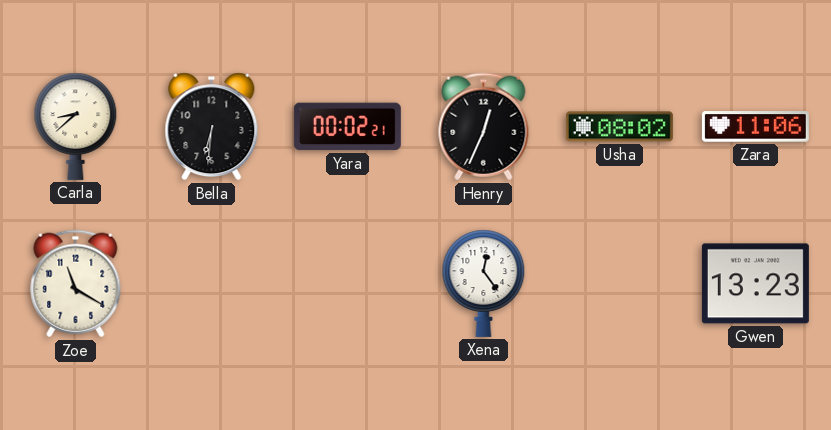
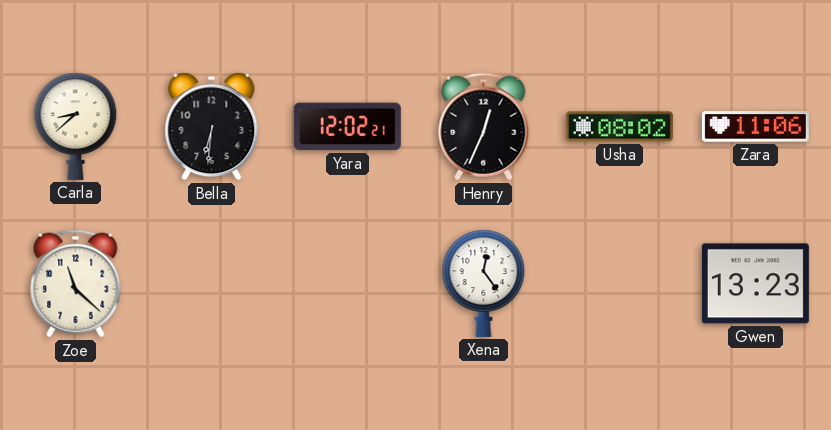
Yara: 00:02 -> 12:02
Zoe: 11:20 -> 11:22
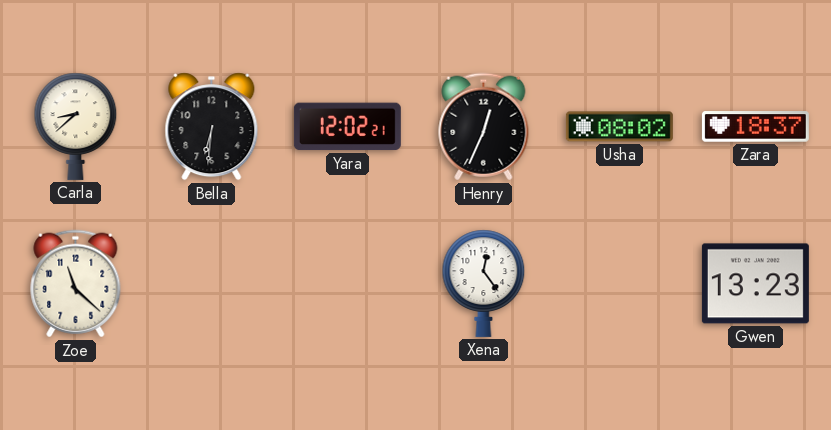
Zara: 11:06 -> 18:37
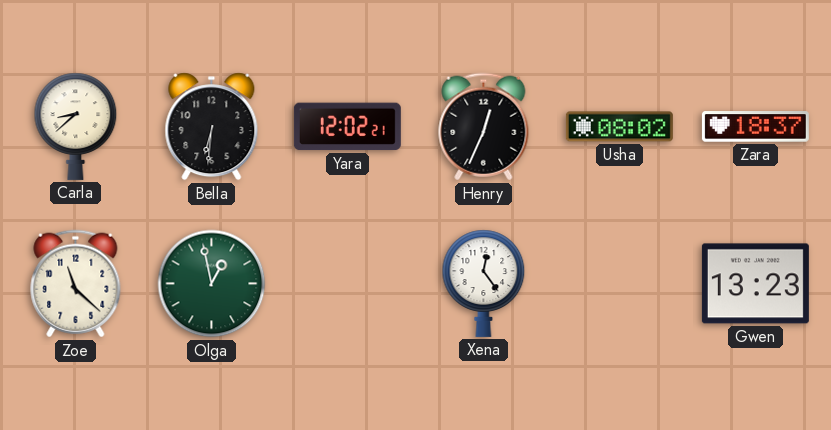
Olga: none -> 12:58
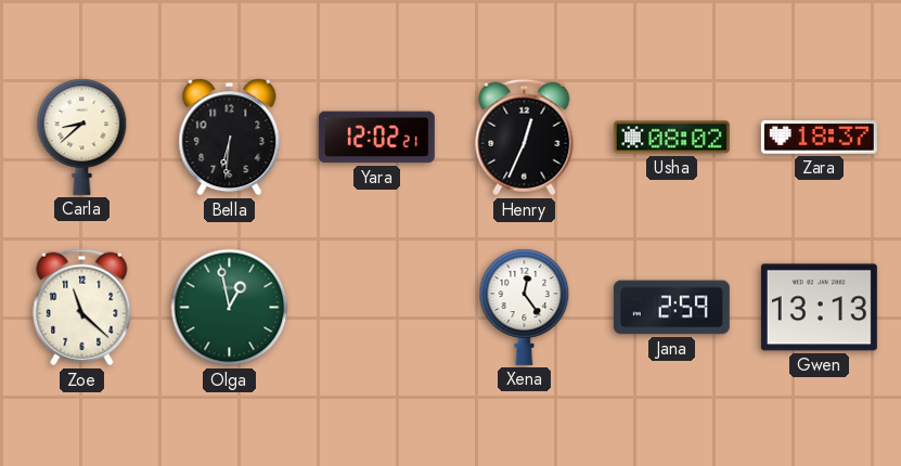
Jana: none -> 2:59
Gwen: 13:23 -> 13:13
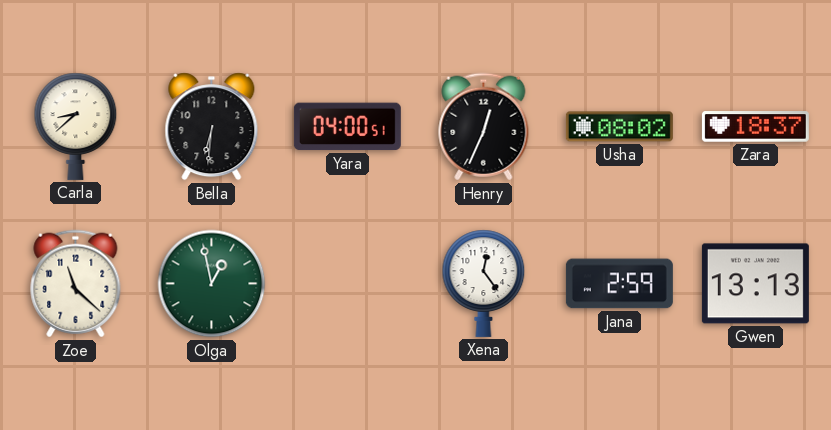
Yara: 12:02 -> 04:00
